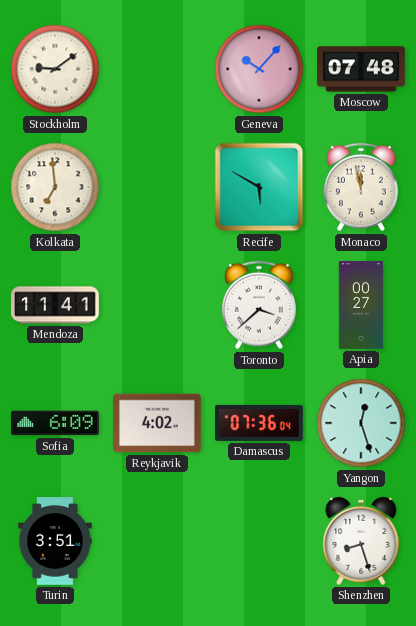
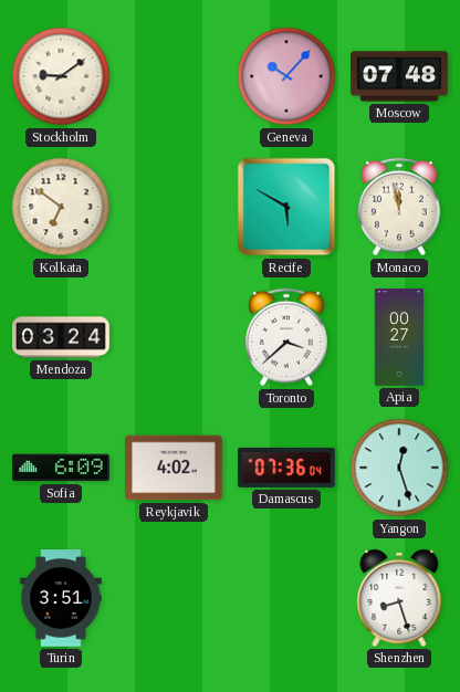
Kolkata: 6:59 -> 6:51
Mendoza: 11:41 -> 03:24
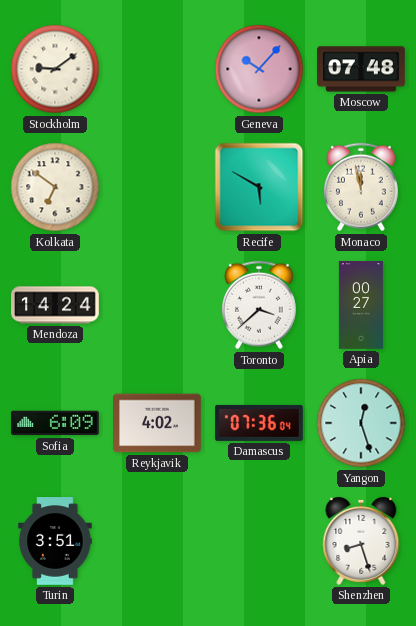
Mendoza: 03:24 -> 14:24
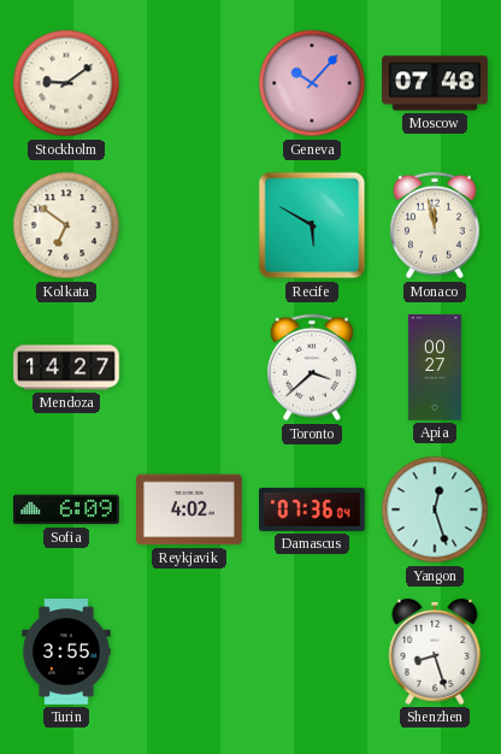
Mendoza: 14:24 -> 14:27
Turin: 3:51 -> 3:55
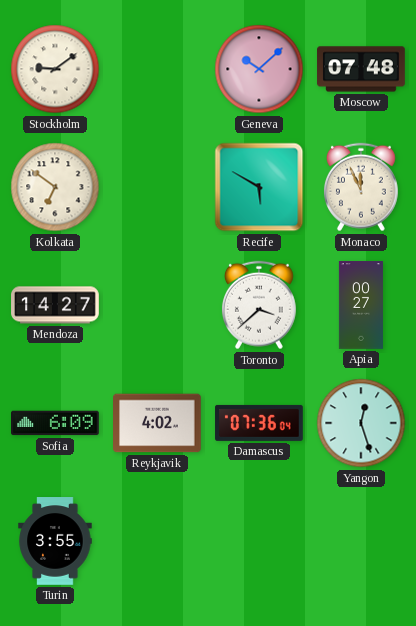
Geneva: 10:07 -> 10:08
Monaco: 11:58 -> 11:56
Shenzhen: 8:27 -> none
